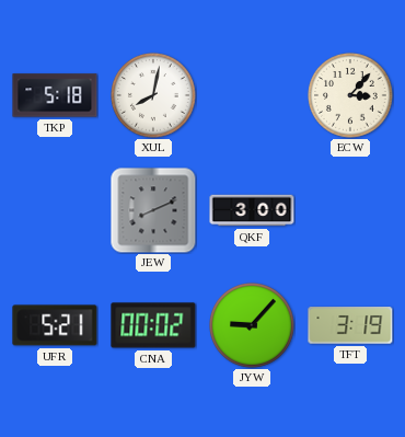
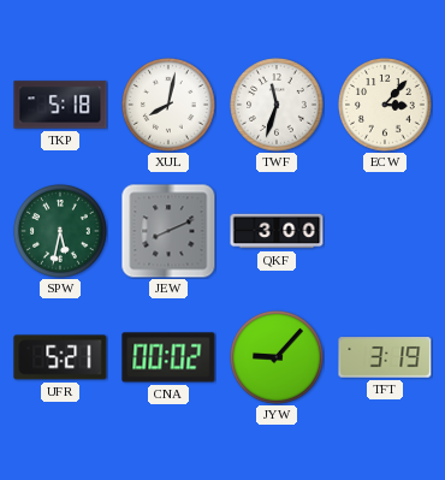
TWF: none -> 11:33
SPW: none -> 5:32
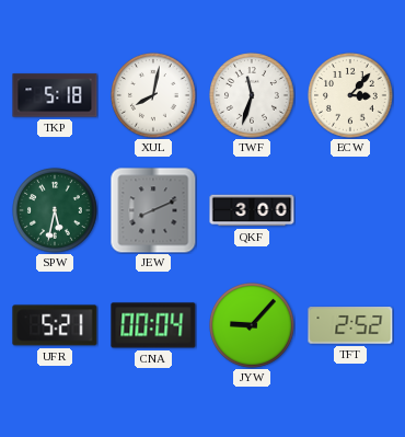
CNA: 00:02 -> 00:04
TFT: 3:19 -> 2:52
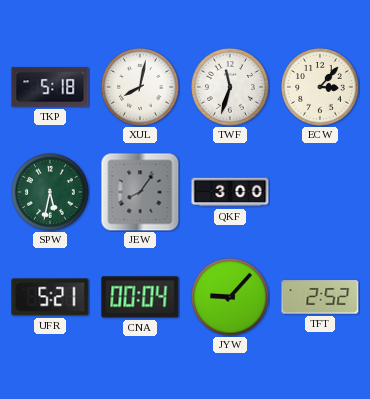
JEW: 8:11 -> 8:06
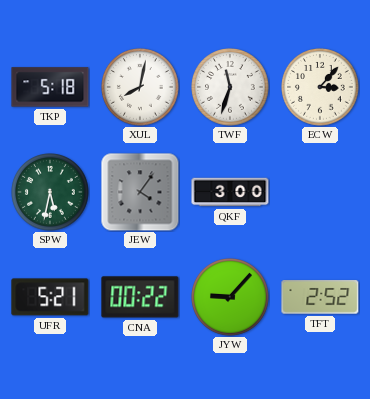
JEW: 8:06 -> 4:06
CNA: 00:04 -> 00:22
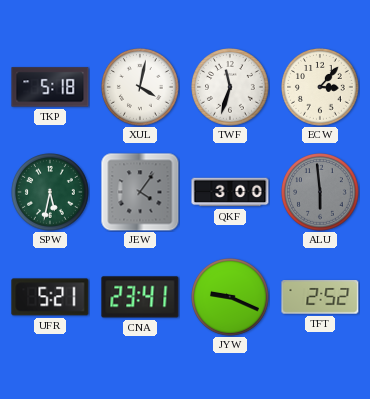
XUL: 8:02 -> 4:02
ALU: none -> 5:59
CNA: 00:22 -> 23:41
JYW: 9:07 -> 9:19
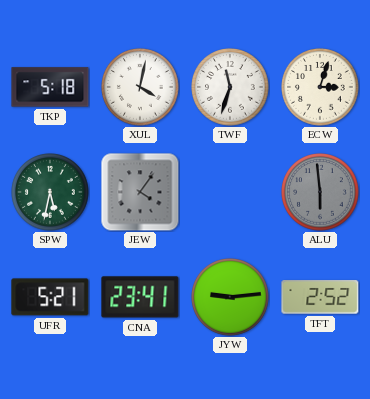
ECW: 3:07 -> 3:03
QKF: 3:00 -> none
JYW: 9:19 -> 9:14
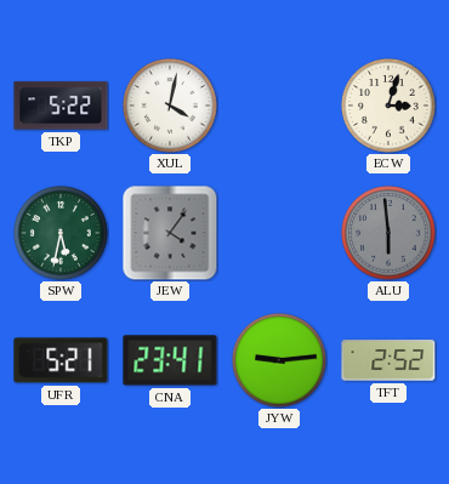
TKP: 5:18 -> 5:22
TWF: 11:33 -> none
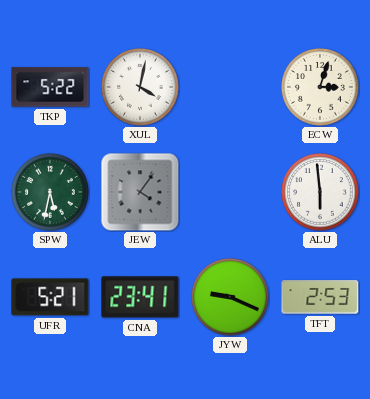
ALU dial: grey -> white
JYW: 9:14 -> 9:19
TFT: 2:52 -> 2:53
